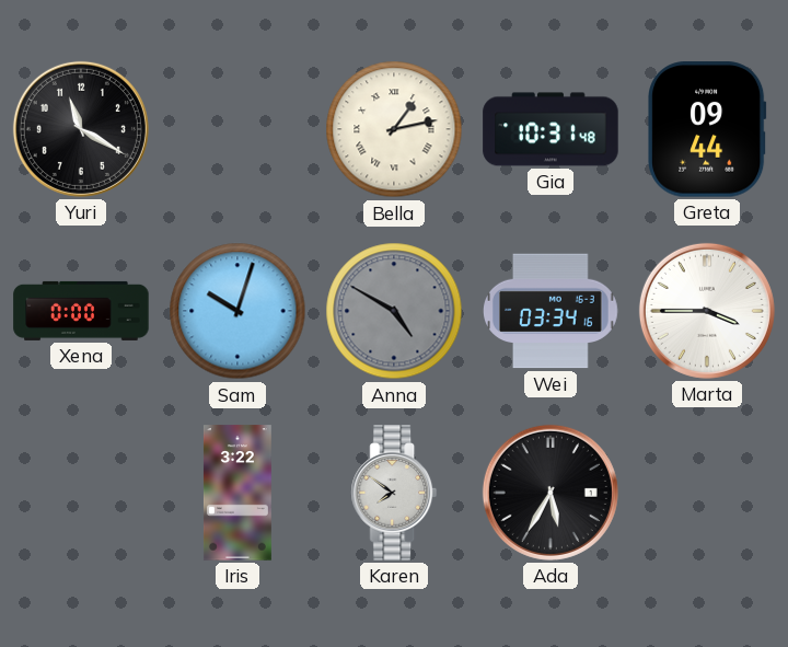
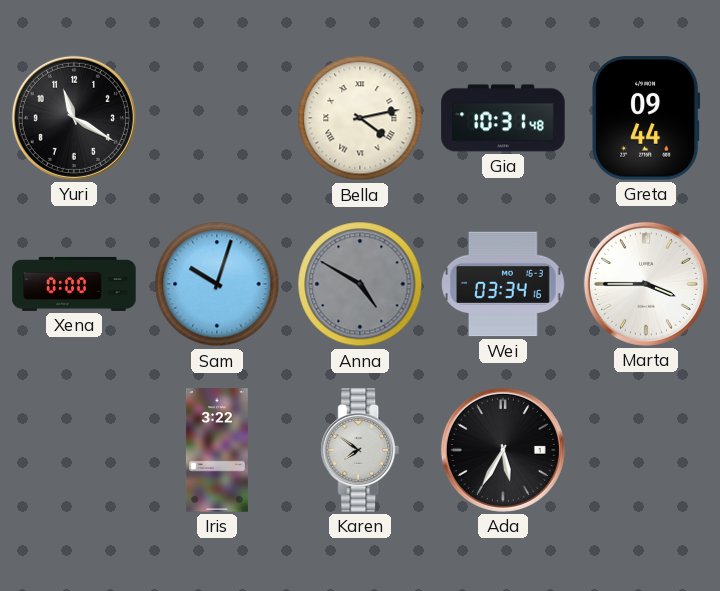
Bella: 1:13 -> 4:13
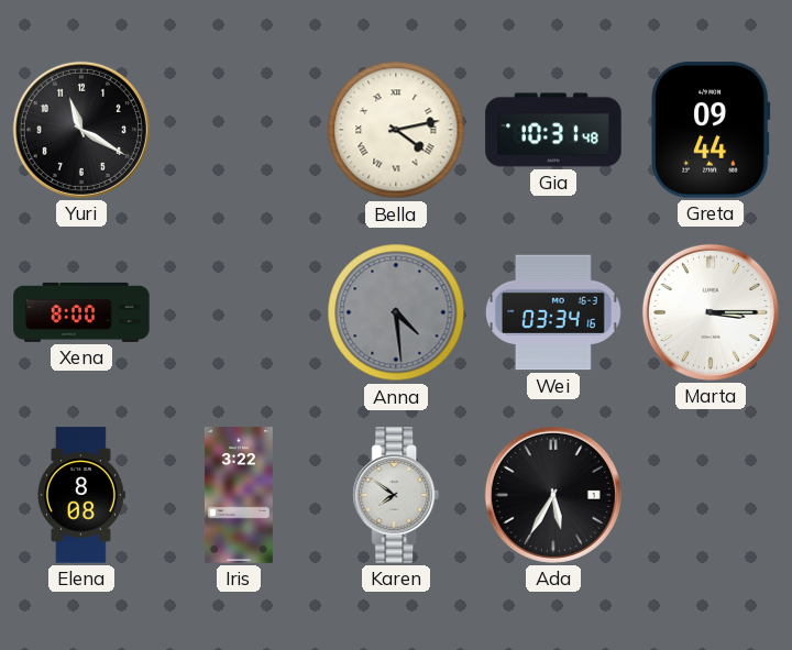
Xena: 0:00 -> 8:00
Sam: 10:03 -> none
Anna: 4:50 -> 4:29
Marta: 3:45 -> 3:15
Elena: none -> 8:08
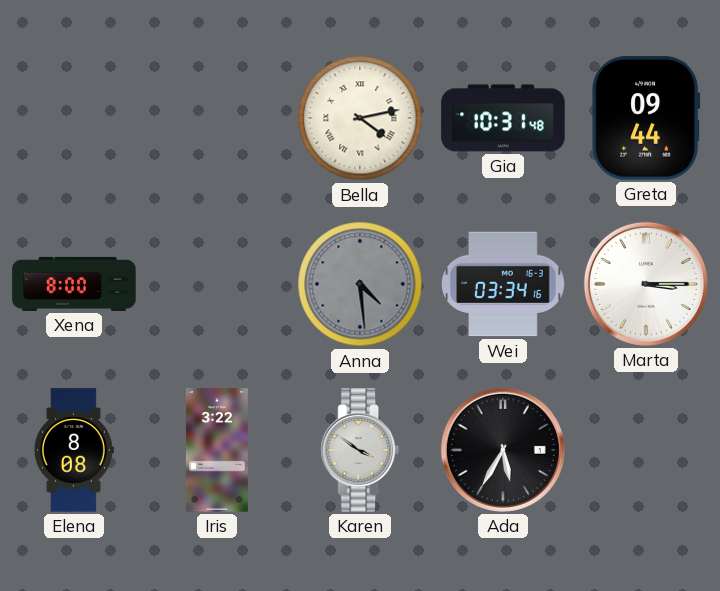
Yuri: 11:20 -> none
Karen: 7:51 -> 3:51
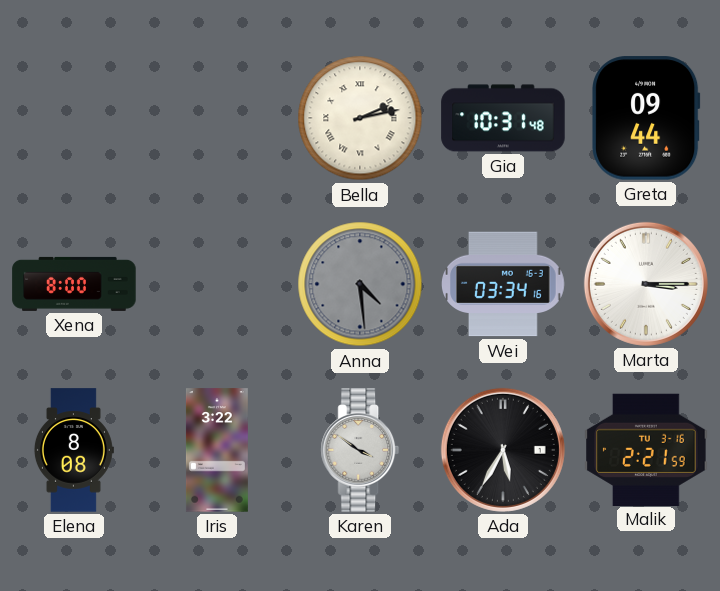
Bella: 4:13 -> 2:13
Malik: none -> 2:21
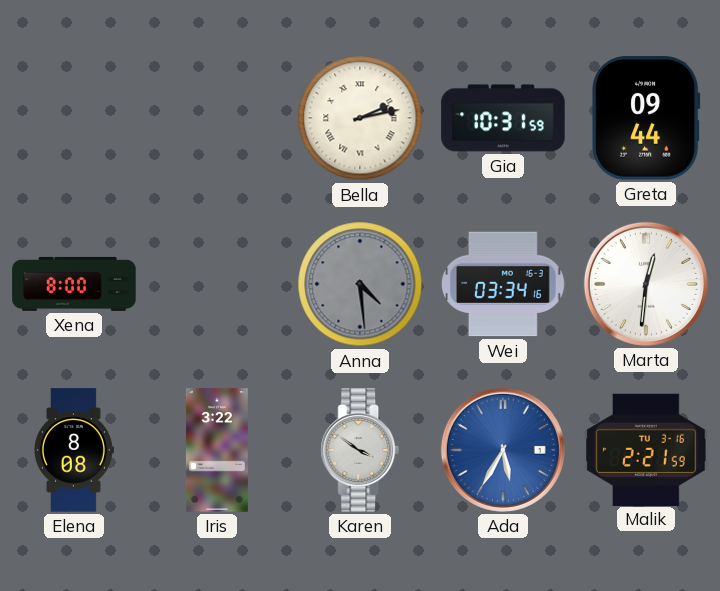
Gia: 10:31:48 -> 10:31:59
Marta: 3:15 -> 12:31
Ada dial: black -> blue
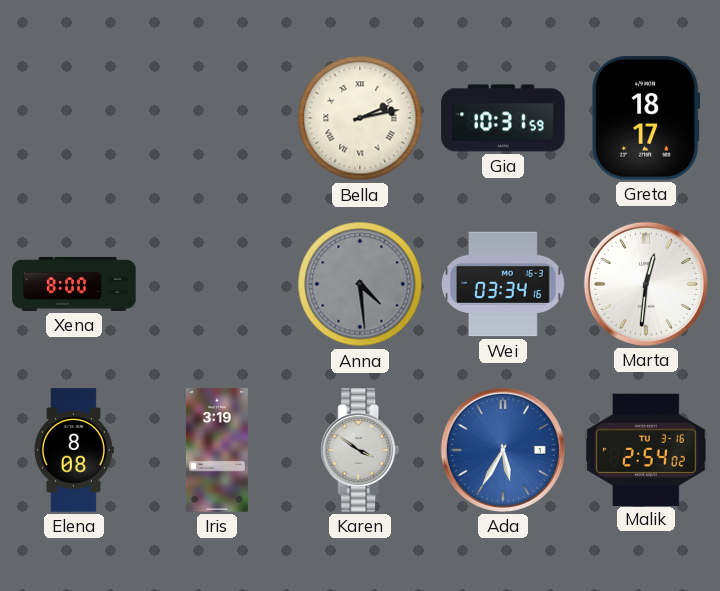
Greta: 09:44 -> 18:17
Iris: 3:22 -> 3:19
Malik: 2:21 -> 2:54
